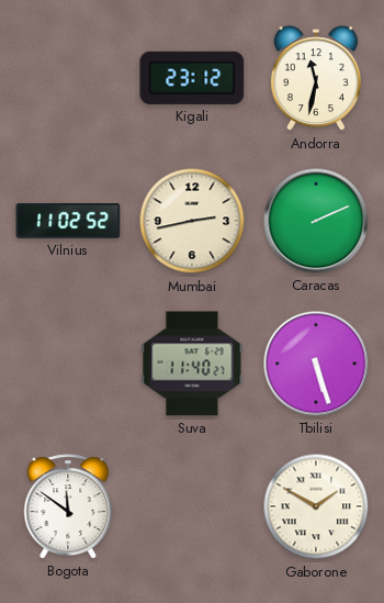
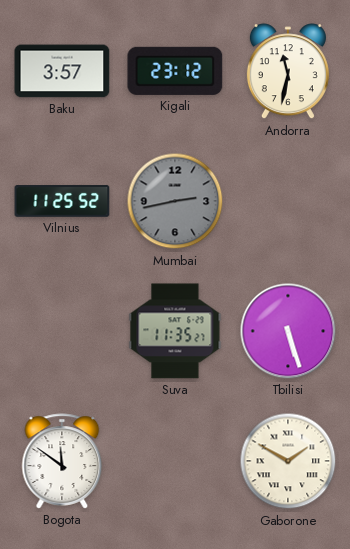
Baku: none -> 3:57
Vilnius: 11:02 -> 11:25
Mumbai dial: cream -> grey
Caracas: 2:11 -> none
Suva: 11:40 -> 11:35
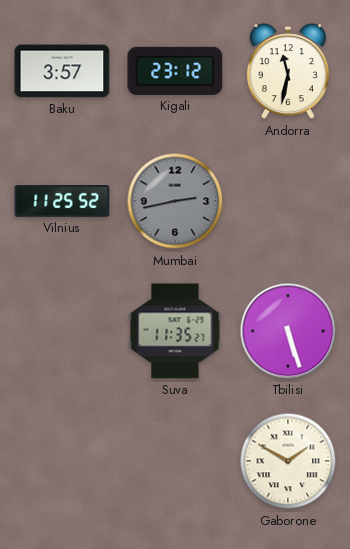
Bogota: 11:51 -> none
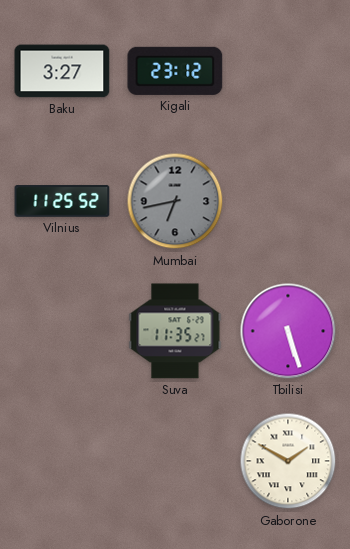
Baku: 3:57 -> 3:27
Andorra: 11:32 -> none
Mumbai: 2:43 -> 6:43
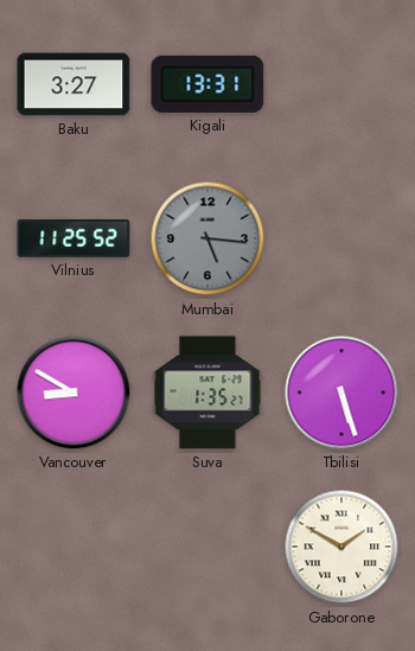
Kigali: 23:12 -> 13:31
Mumbai: 6:43 -> 5:16
Vancouver: none -> 8:50
Suva: 11:35 -> 1:35
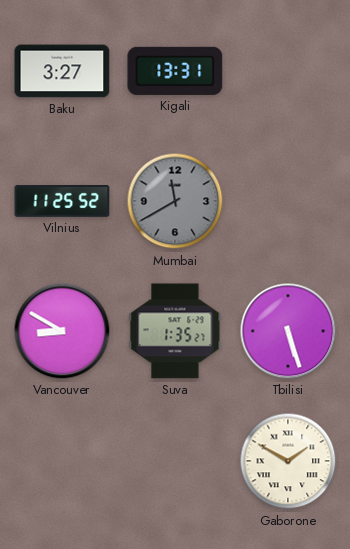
Mumbai: 5:16 -> 11:40
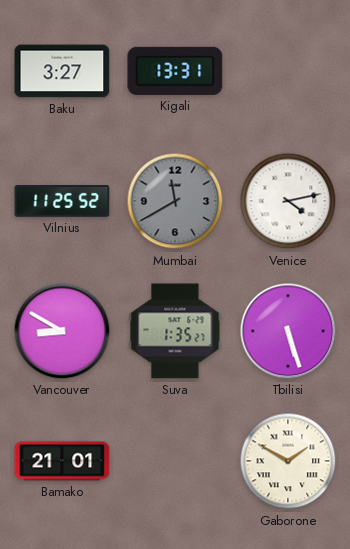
Venice: none -> 4:13
Bamako: none -> 21:01
